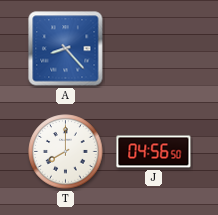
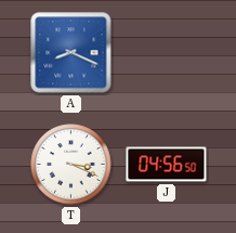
A: 8:23 -> 8:19
T: 8:00 -> 3:19
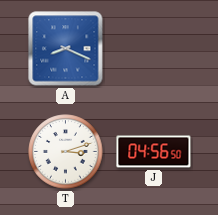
T: 3:19 -> 3:12
